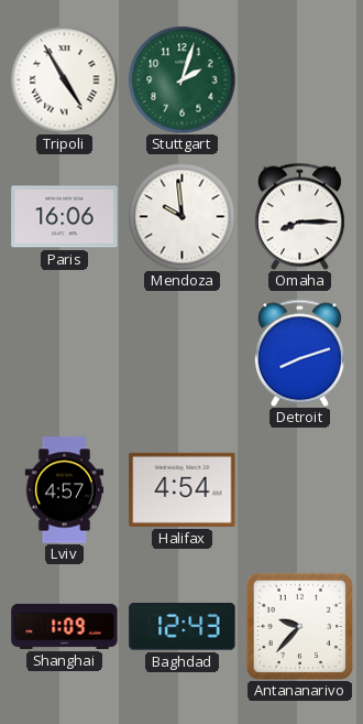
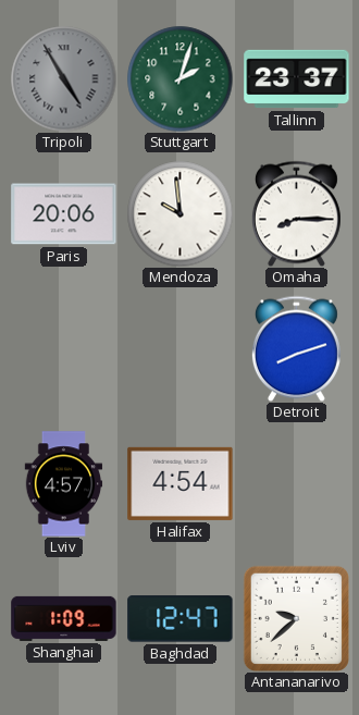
Tripoli dial: white -> grey
Tallinn: none -> 23:37
Paris: 16:06 -> 20:06
Baghdad: 12:43 -> 12:47
Antananarivo: 9:37 -> 9:38
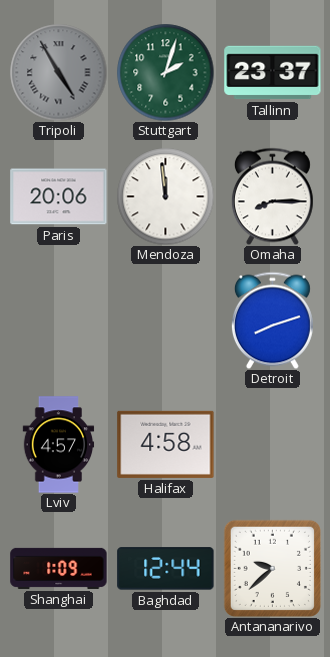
Mendoza: 9:59 -> 11:59
Halifax: 4:54 -> 4:58
Baghdad: 12:47 -> 12:44
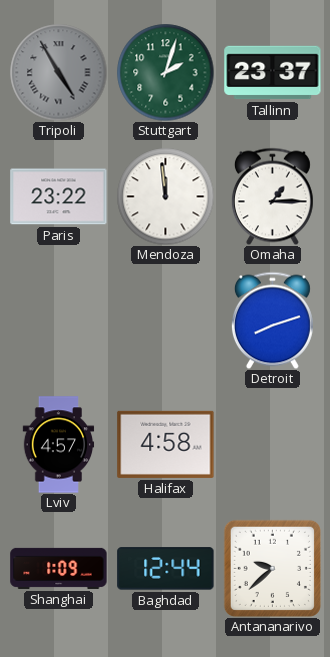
Paris: 20:06 -> 23:22
Omaha: 8:15 -> 1:15
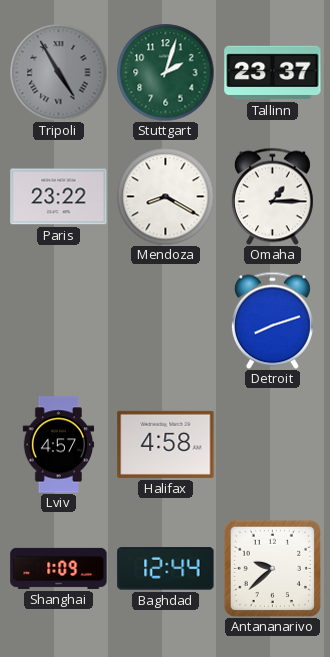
Mendoza: 11:59 -> 8:20
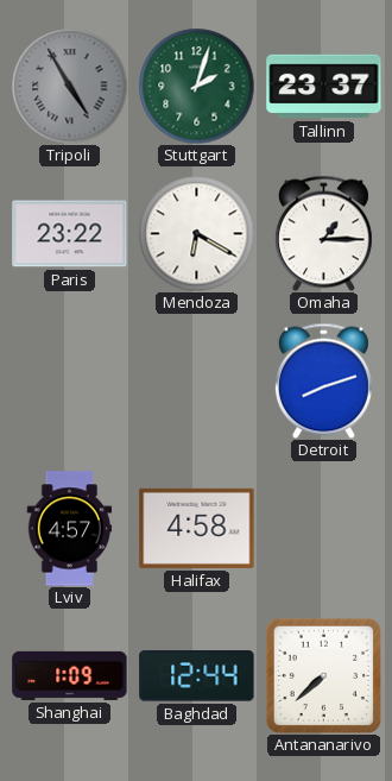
Mendoza: 8:20 -> 6:20
Antananarivo: 9:38 -> 7:38
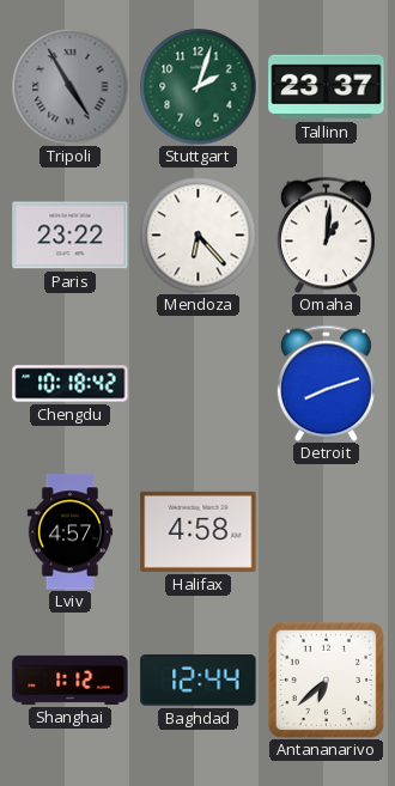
Mendoza: 6:20 -> 6:23
Omaha: 1:15 -> 1:01
Chengdu: none -> 10:18
Shanghai: 1:09 -> 1:12
Antananarivo: 7:38 -> 6:38
